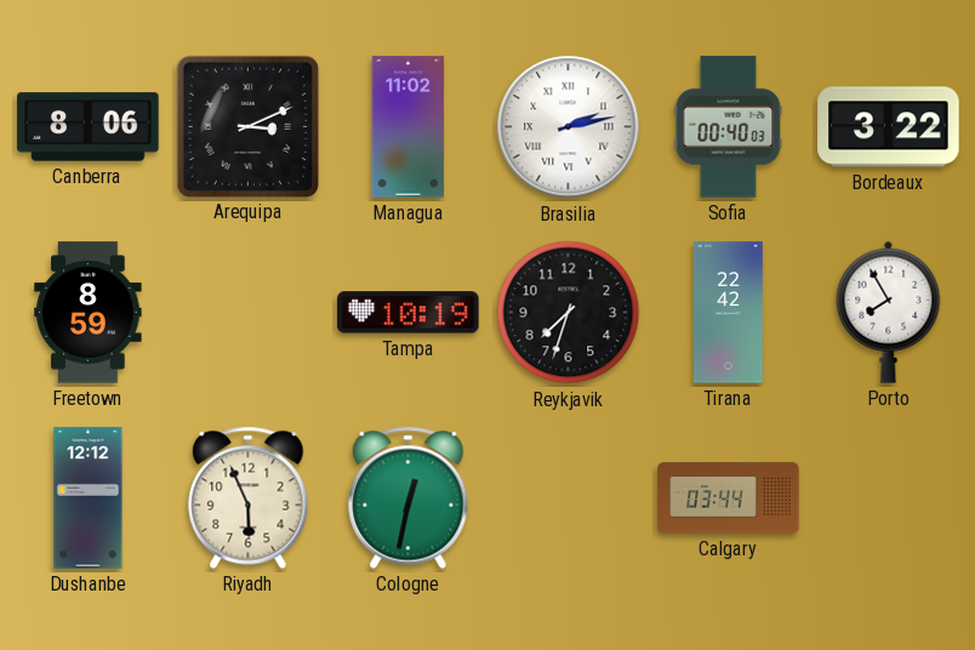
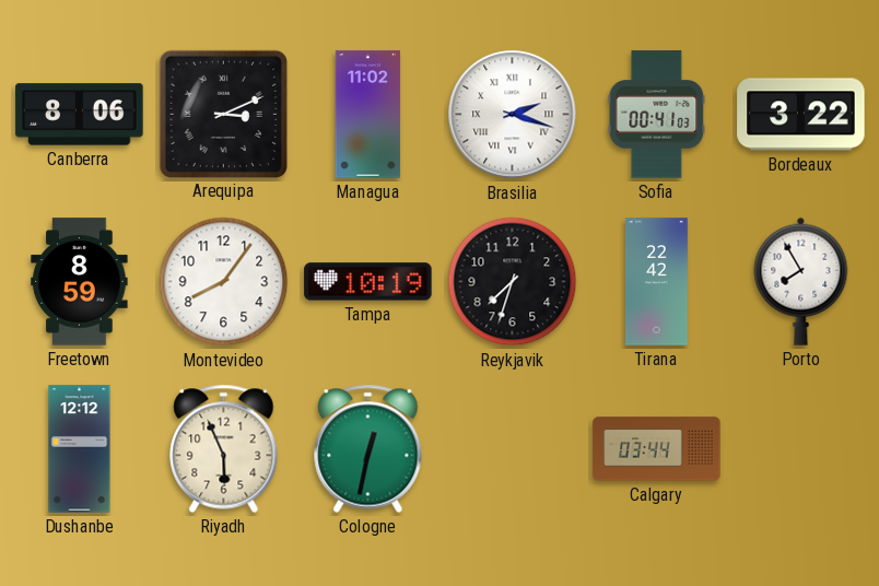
Brasilia: 2:13 -> 2:18
Sofia: 00:40 -> 00:41
Montevideo: none -> 8:06
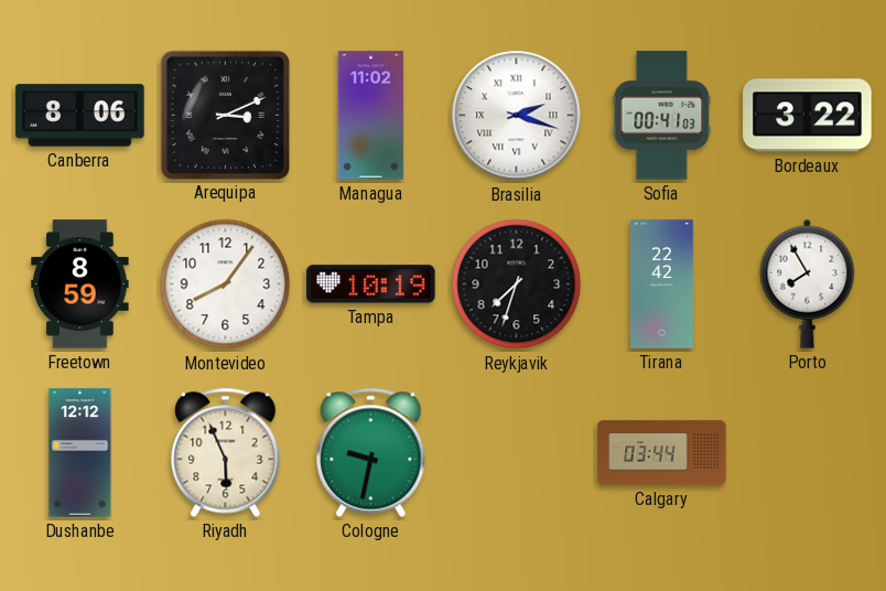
Cologne: 12:32 -> 9:32
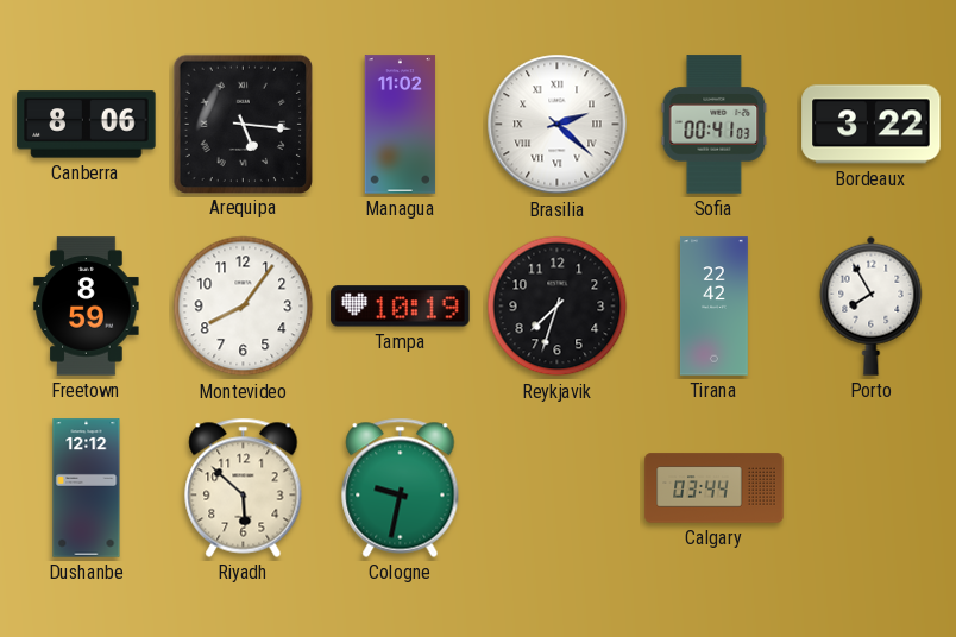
Arequipa: 3:11 -> 5:16
Brasilia: 2:18 -> 2:22
Riyadh: 5:56 -> 5:52
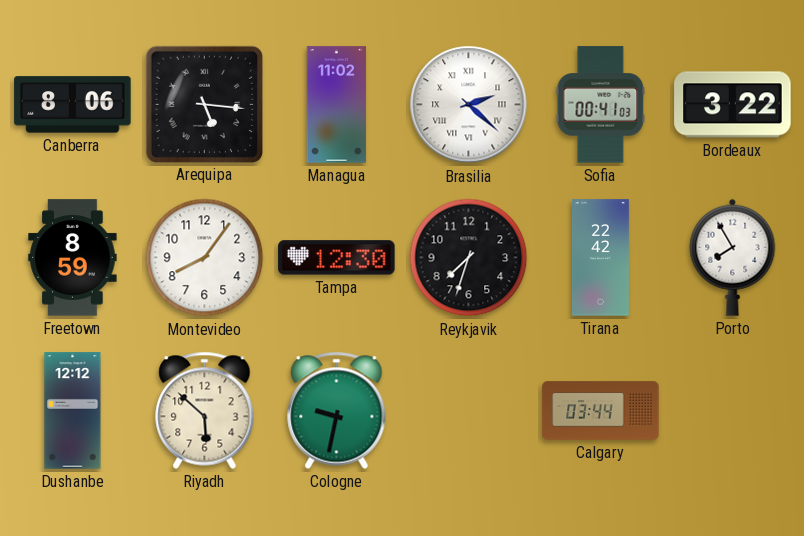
Tampa: 10:19 -> 12:30
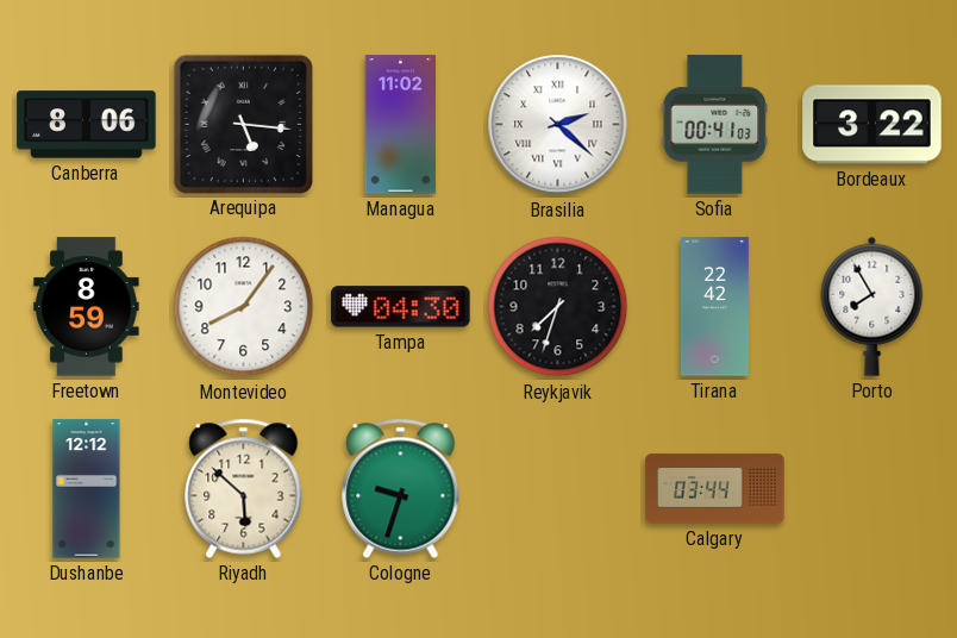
Tampa: 12:30 -> 04:30
Cologne: 9:32 -> 9:33
